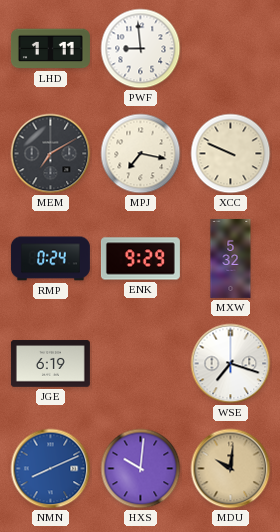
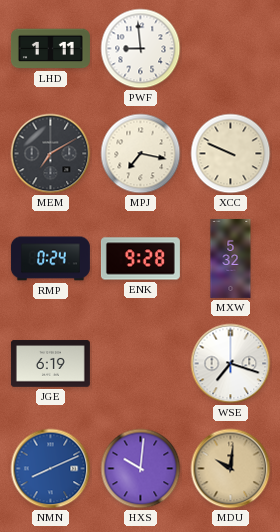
ENK: 9:29 -> 9:28
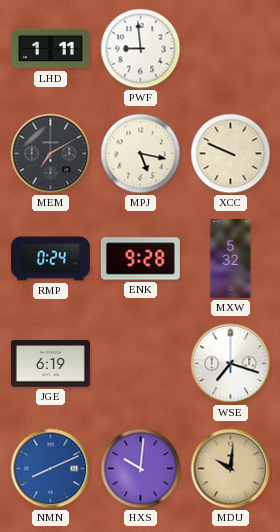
MPJ: 7:17 -> 5:17
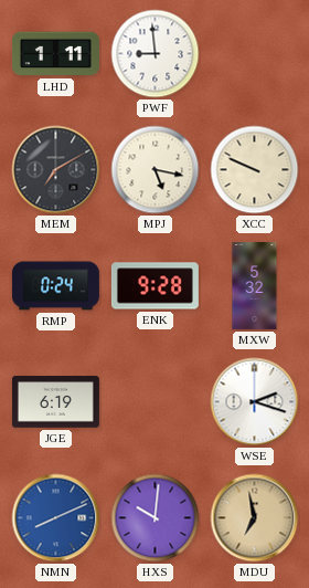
WSE: 7:18 -> 2:18
MDU: 10:01 -> 6:58
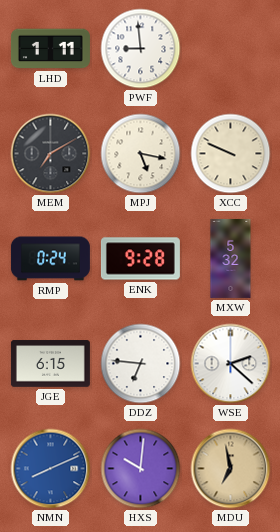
JGE: 6:19 -> 6:15
DDZ: none -> 6:46
WSE: 2:18 -> 2:22
